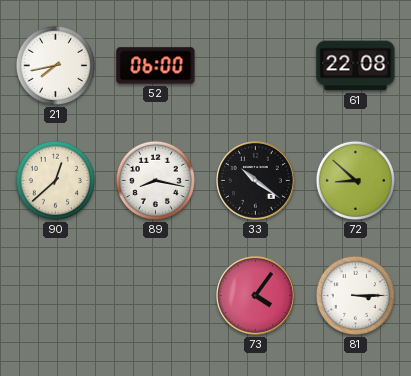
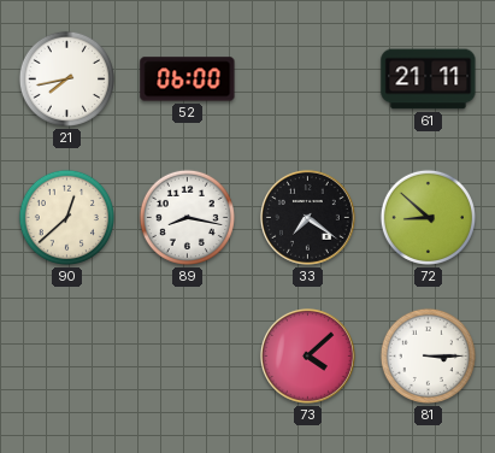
61: 22:08 -> 21:11
33: 10:21 -> 7:21
73: 4:06 -> 4:08
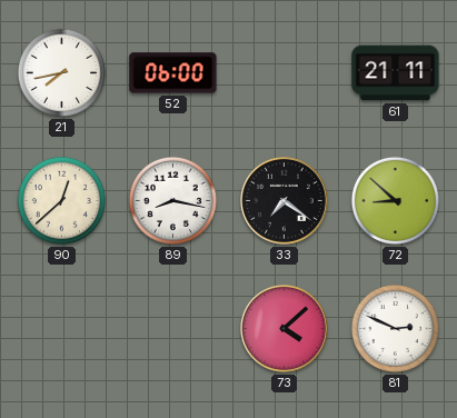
81: 3:15 -> 2:49
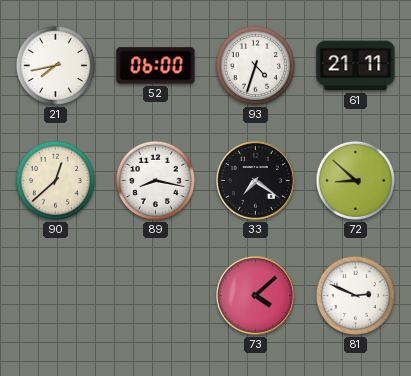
93: none -> 4:33
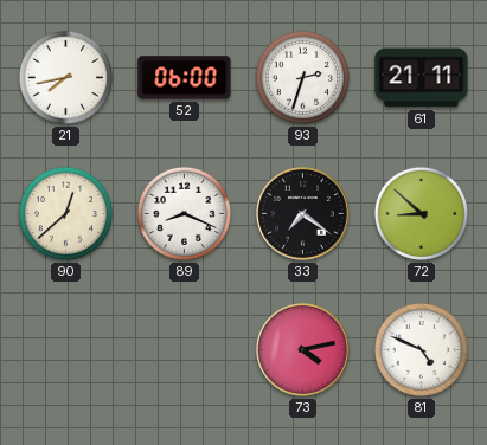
93: 4:33 -> 2:33
89: 8:17 -> 8:19
73: 4:08 -> 4:13
81: 2:49 -> 4:49
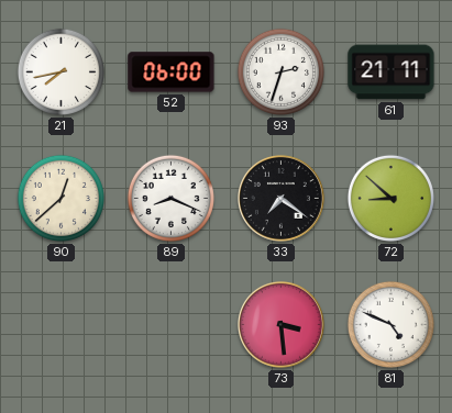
73: 4:13 -> 3:29
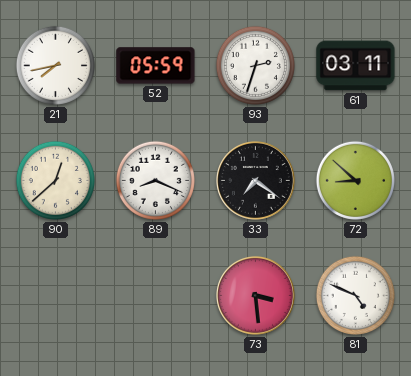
52: 06:00 -> 05:59
61: 21:11 -> 03:11
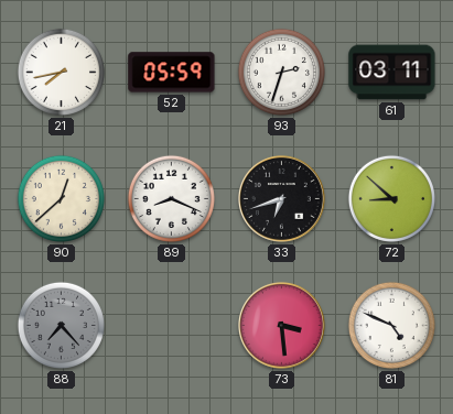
33: 7:21 -> 6:42
88: none -> 7:23
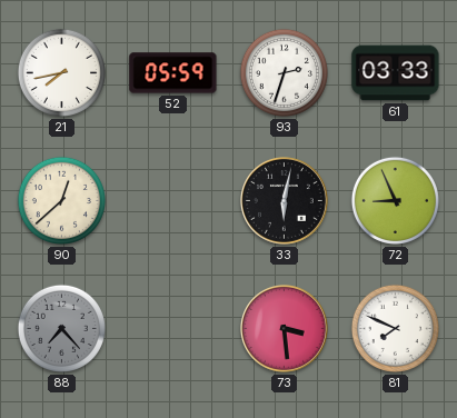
61: 03:11 -> 03:33
89: 8:19 -> none
33: 6:42 -> 6:02
72: 8:52 -> 8:56
81: 4:49 -> 7:49
